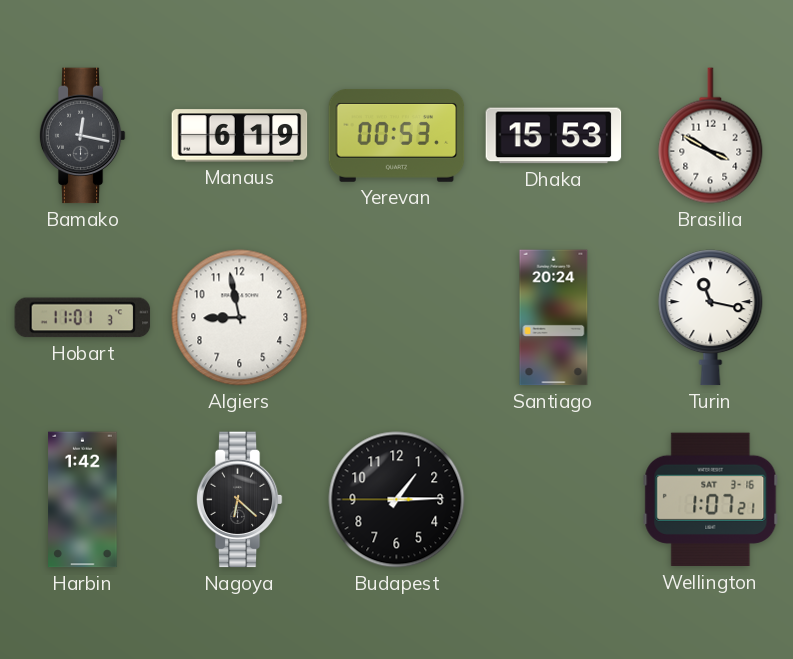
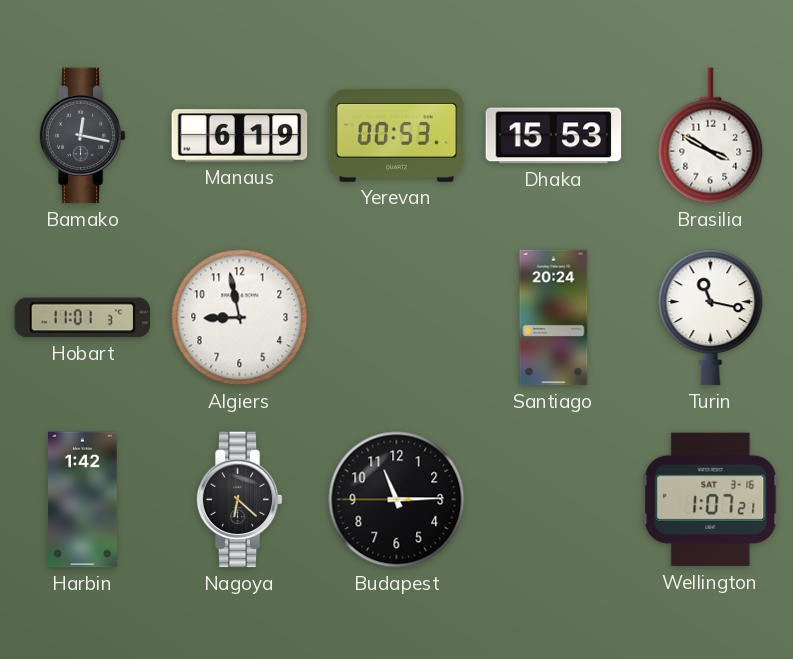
Budapest: 1:14 -> 11:14
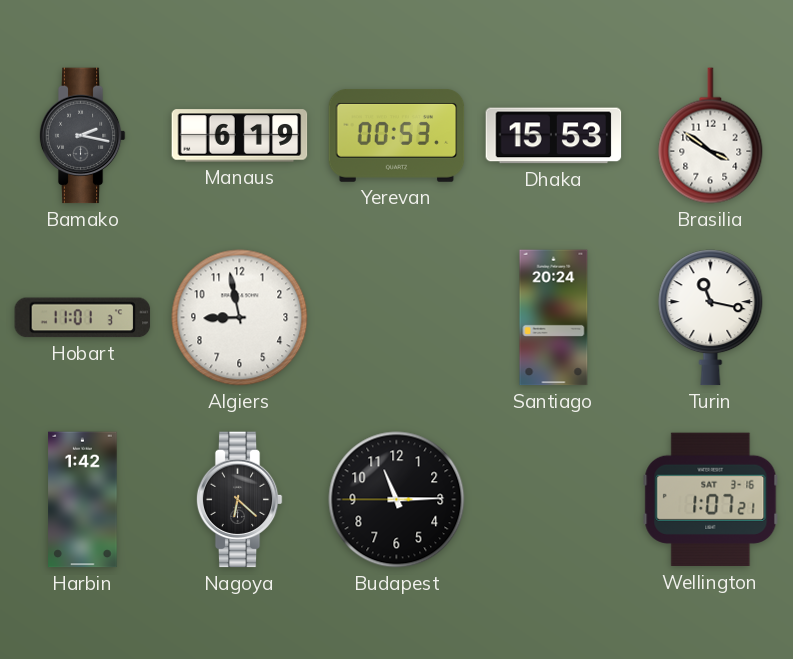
Bamako: 12:17 -> 2:17
Brasilia: 3:50 -> 3:51
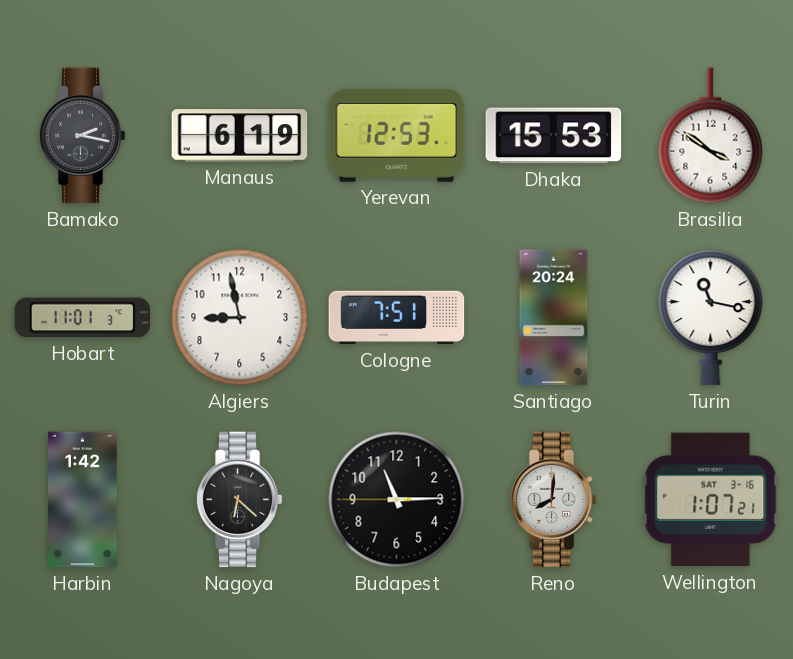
Yerevan: 00:53 -> 12:53
Cologne: none -> 7:51
Reno: none -> 8:01
